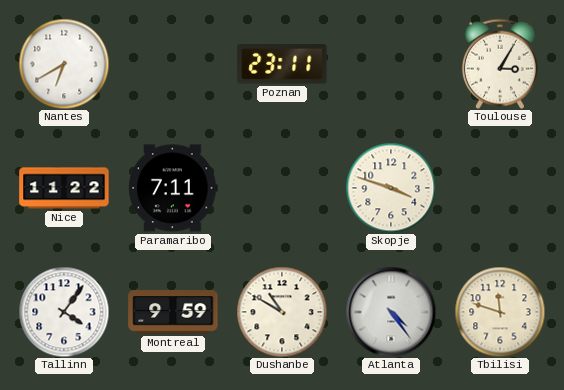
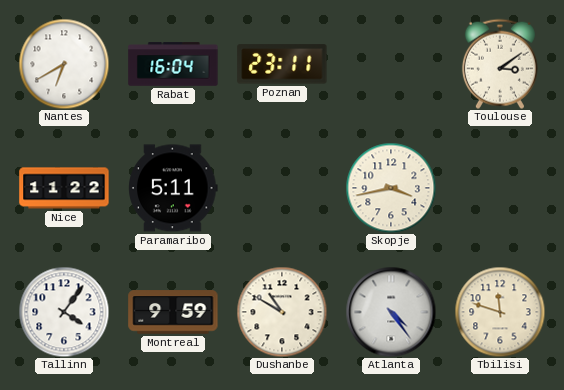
Rabat: none -> 16:04
Toulouse: 3:05 -> 3:09
Paramaribo: 7:11 -> 5:11
Skopje: 3:48 -> 3:43
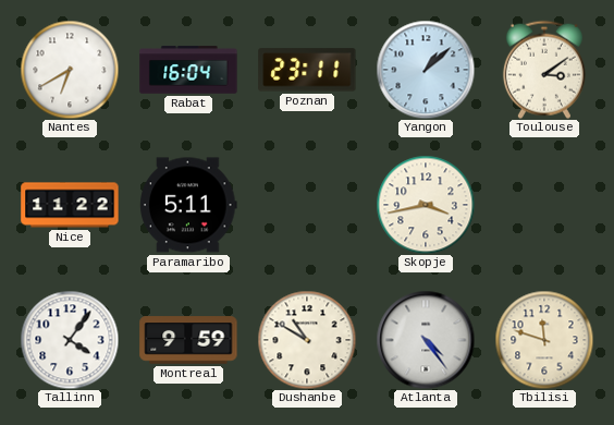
Yangon: none -> 1:08
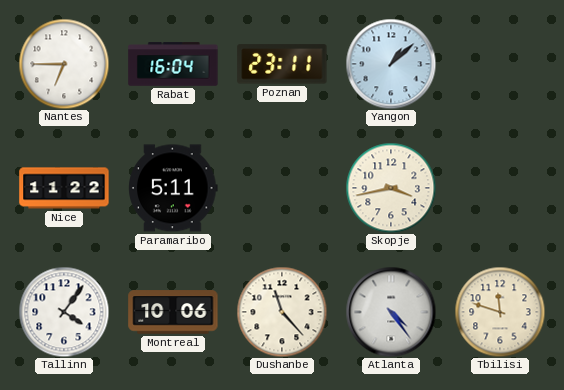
Nantes: 6:40 -> 6:45
Toulouse: 3:09 -> none
Montreal: 9:59 -> 10:06
Dushanbe: 10:50 -> 11:23
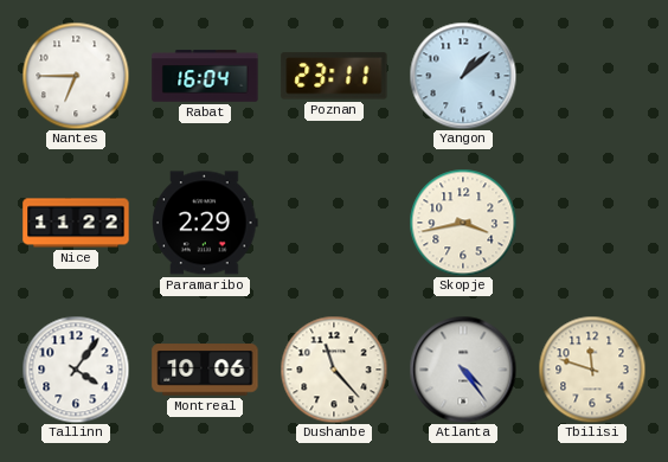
Paramaribo: 5:11 -> 2:29
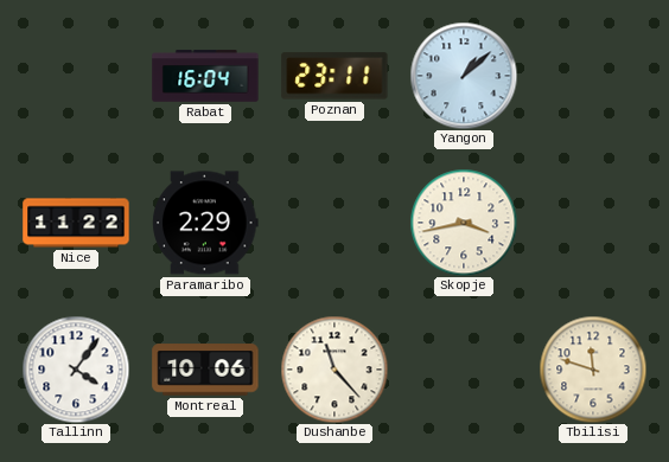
Nantes: 6:45 -> none
Atlanta: 4:24 -> none
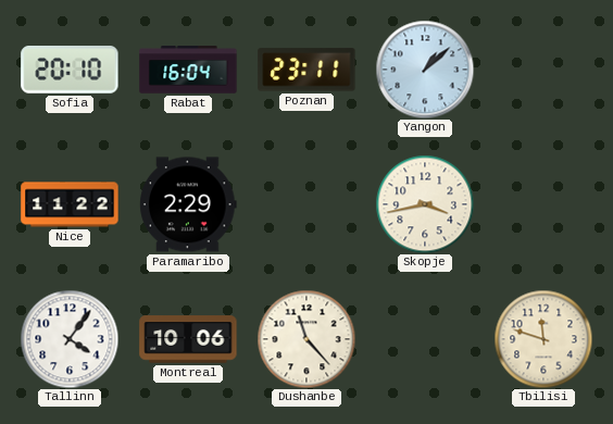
Sofia: none -> 20:10
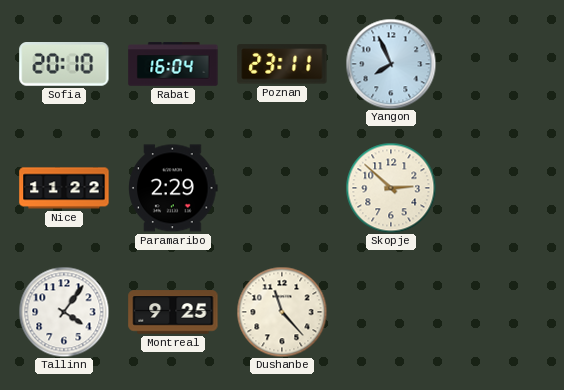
Yangon: 1:08 -> 7:56
Skopje: 3:43 -> 2:52
Montreal: 10:06 -> 9:25
Tbilisi: 11:48 -> none
